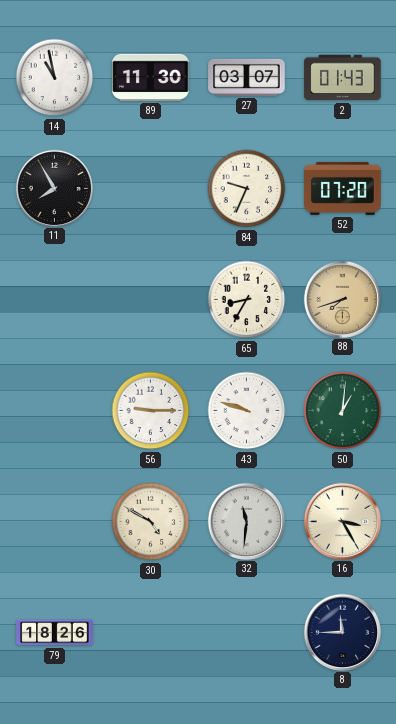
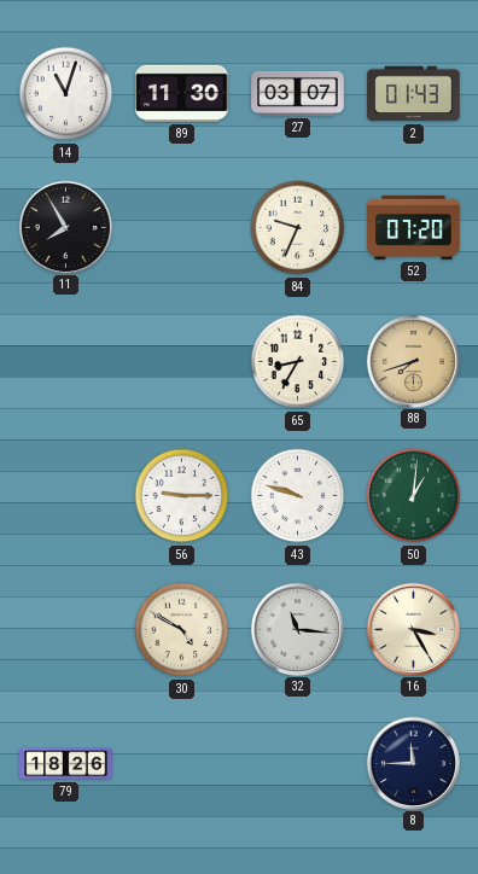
14: 10:58 -> 11:03
32: 11:31 -> 11:16
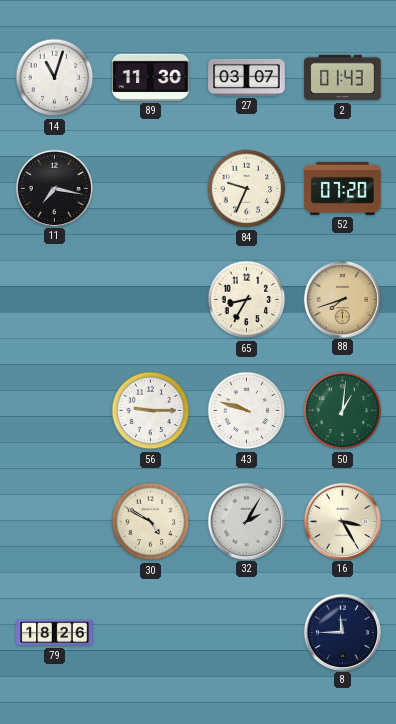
11: 7:55 -> 7:17
32: 11:16 -> 2:05
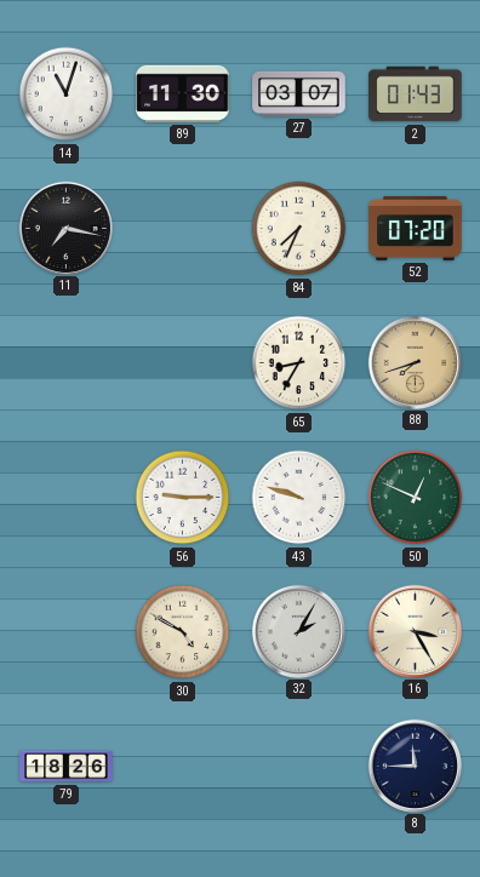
84: 9:34 -> 7:34
50: 1:01 -> 12:49
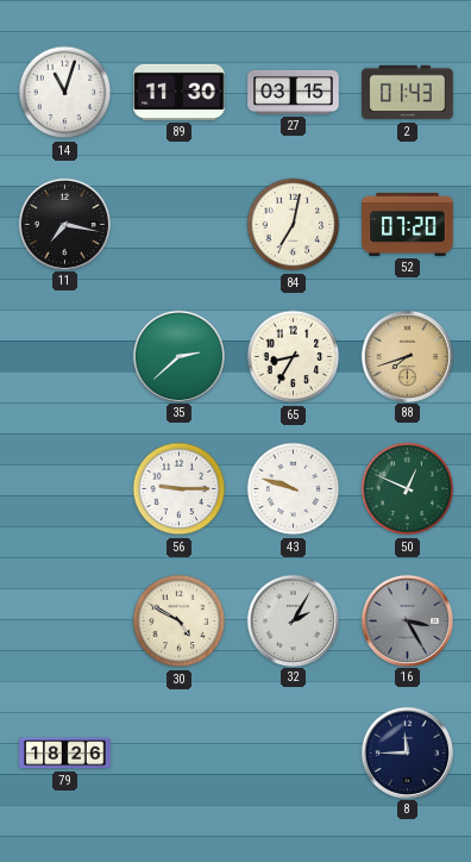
27: 03:07 -> 03:15
84: 7:34 -> 7:02
35: none -> 2:38
16 dial: cream -> grey
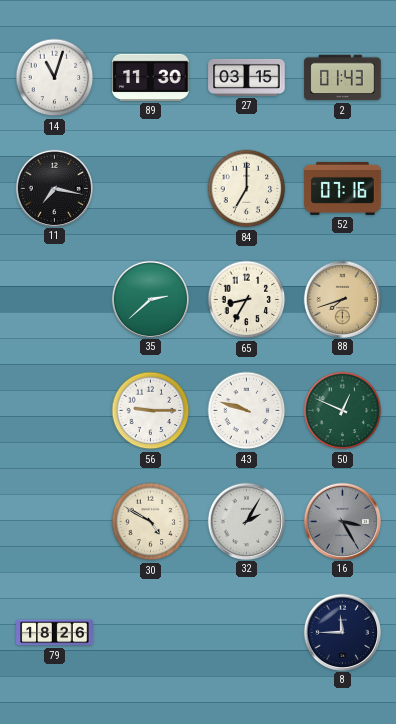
84: 7:02 -> 7:00
52: 07:20 -> 07:16
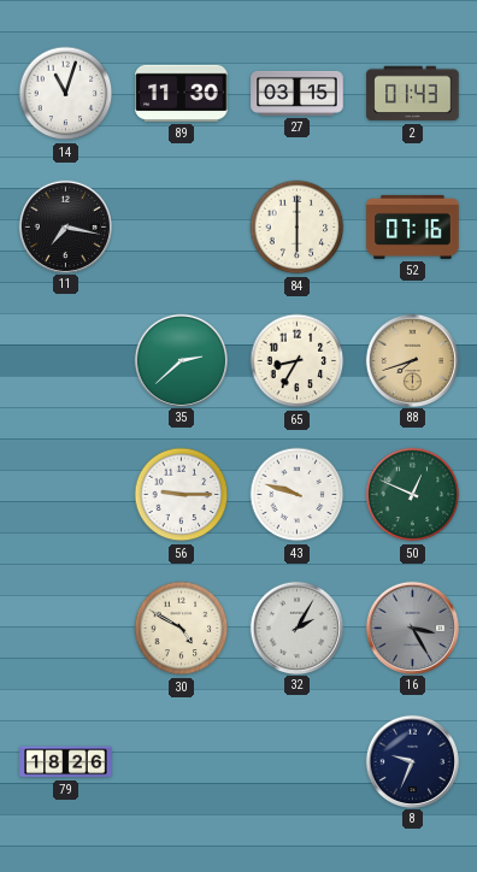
84: 7:00 -> 6:00
8: 11:45 -> 9:34
